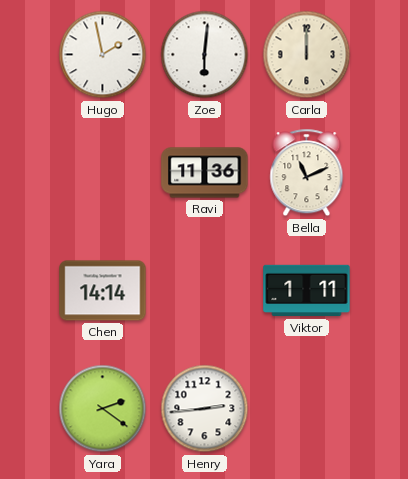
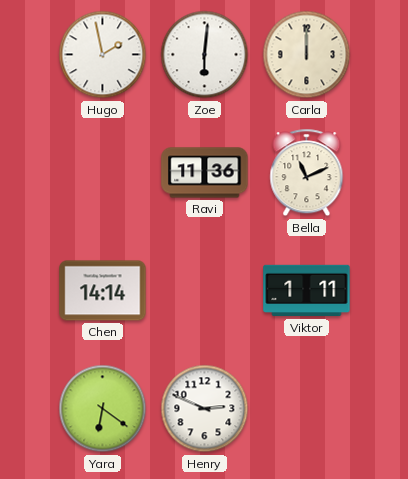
Yara: 2:21 -> 6:21
Henry: 2:44 -> 2:49
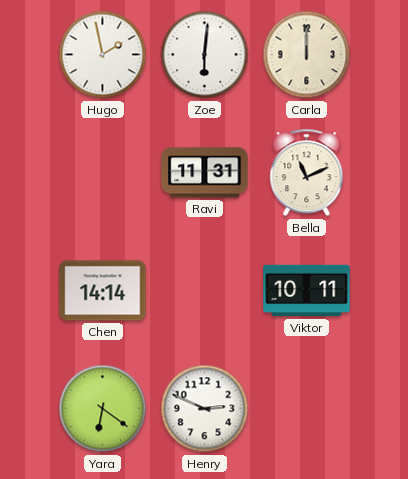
Ravi: 11:36 -> 11:31
Viktor: 1:11 -> 10:11
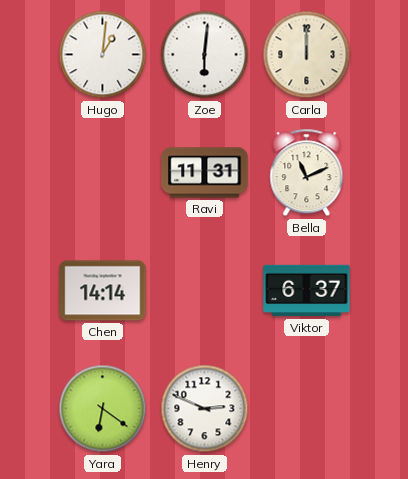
Hugo: 1:58 -> 1:01
Viktor: 10:11 -> 6:37
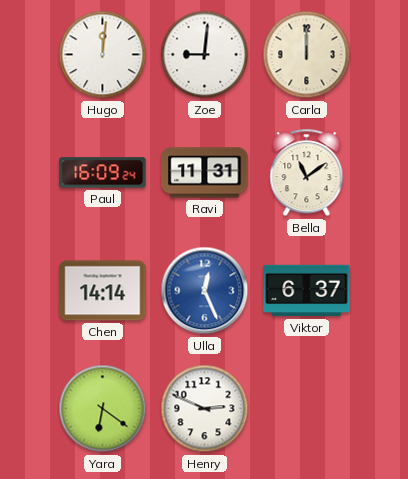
Hugo: 1:01 -> 12:01
Zoe: 6:01 -> 9:01
Paul: none -> 16:09
Bella: 11:11 -> 11:09
Ulla: none -> 12:26
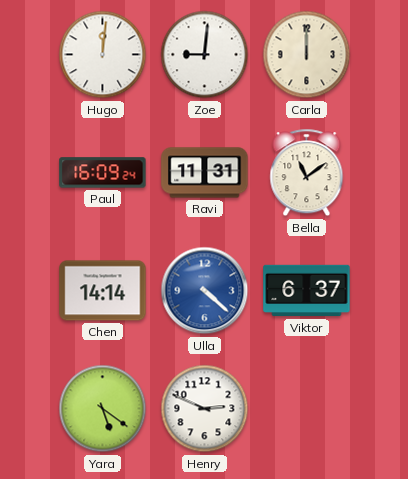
Ulla: 12:26 -> 4:22
Yara: 6:21 -> 5:21
